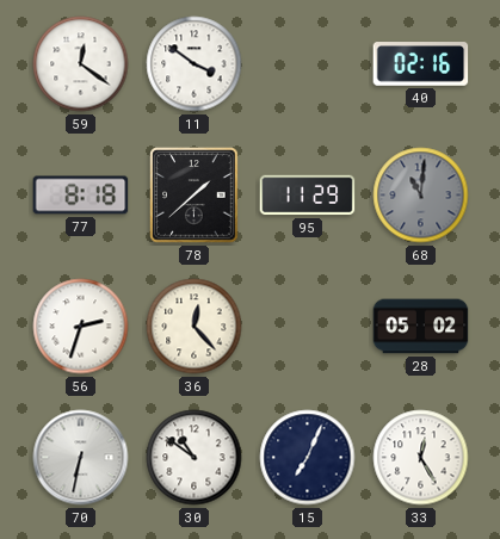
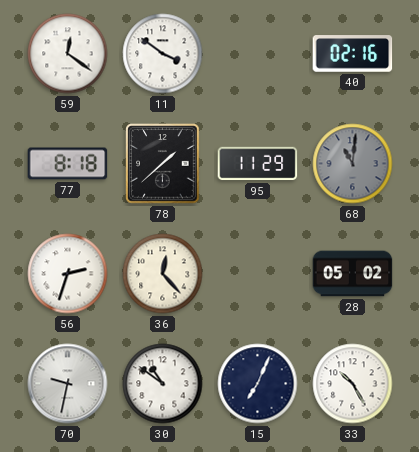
70: 6:32 -> 9:32
33: 12:25 -> 10:25
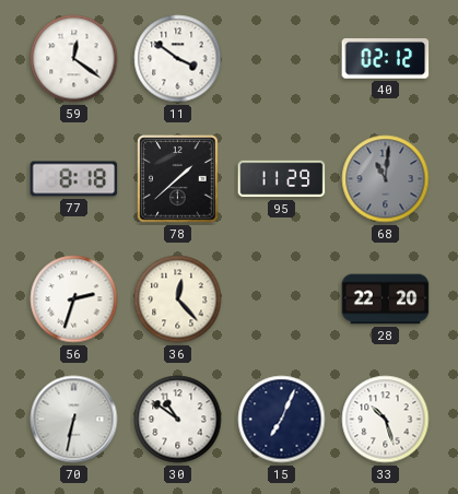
40: 02:16 -> 02:12
28: 05:02 -> 22:20
70: 9:32 -> 6:32
33: 10:25 -> 10:27
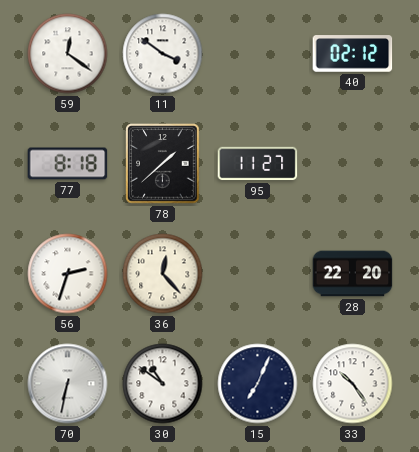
95: 11:29 -> 11:27
68: 11:01 -> none
33: 10:27 -> 10:24
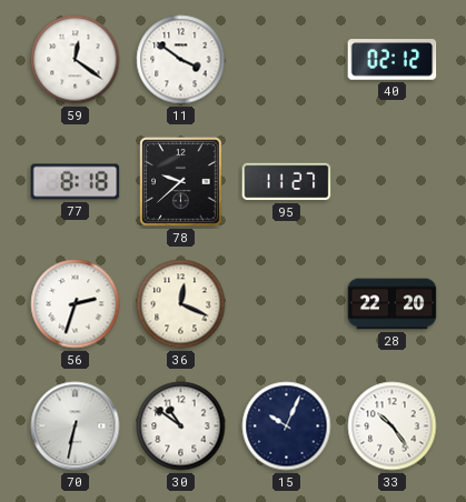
78: 1:38 -> 9:38
36: 12:23 -> 12:19
15: 7:04 -> 10:04
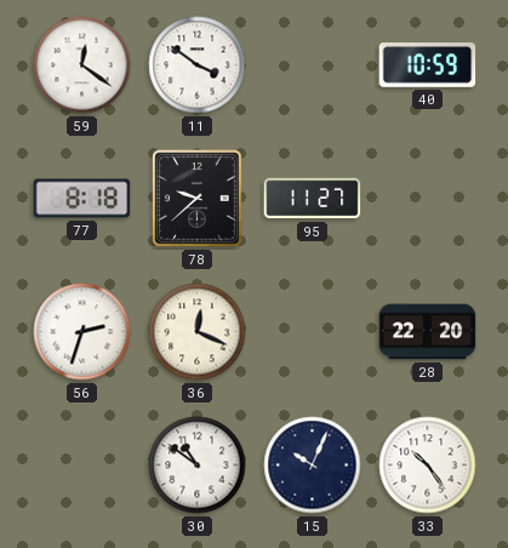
40: 02:12 -> 10:59
70: 6:32 -> none
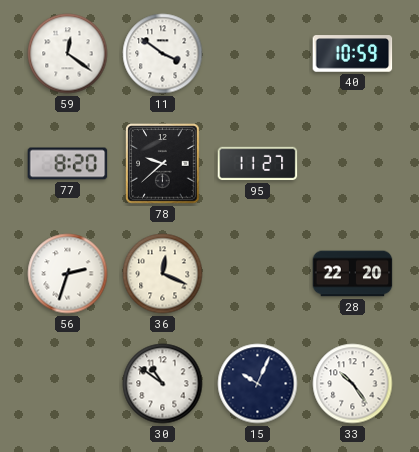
77: 8:18 -> 8:20
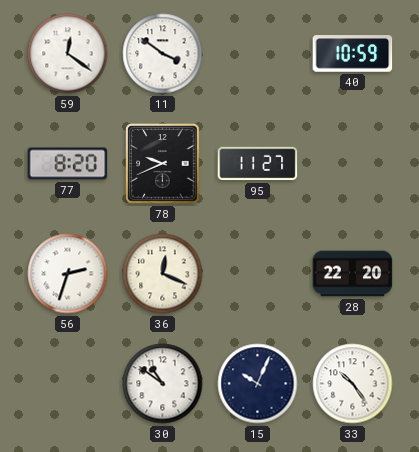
78: 9:38 -> 9:41
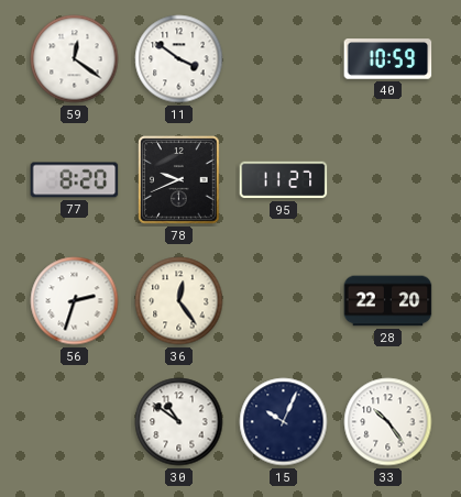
36: 12:19 -> 12:24
